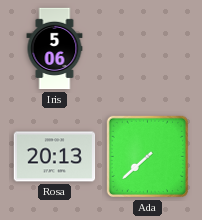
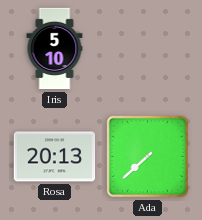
Iris: 5:06 -> 5:10
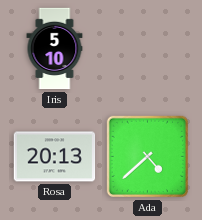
Ada: 7:38 -> 4:38
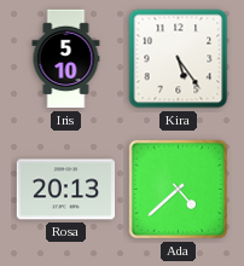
Kira: none -> 5:24
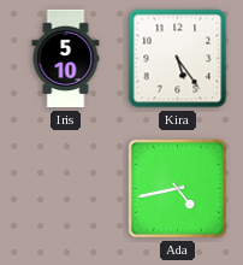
Rosa: 20:13 -> none
Ada: 4:38 -> 4:43
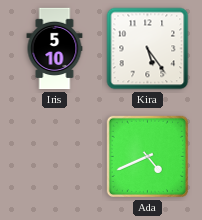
Ada: 4:43 -> 4:41
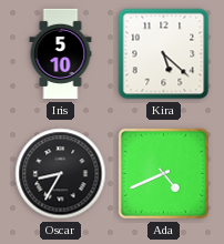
Kira: 5:24 -> 5:22
Oscar: none -> 8:35
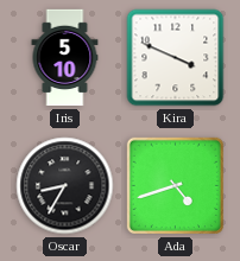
Kira: 5:22 -> 3:49
Ada: 4:41 -> 4:42
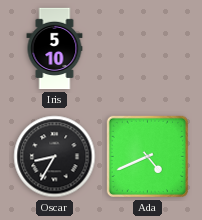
Kira: 3:49 -> none
Ada: 4:42 -> 4:41
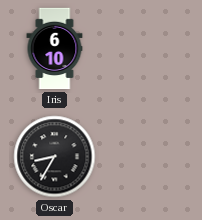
Iris: 5:10 -> 6:10
Ada: 4:41 -> none
